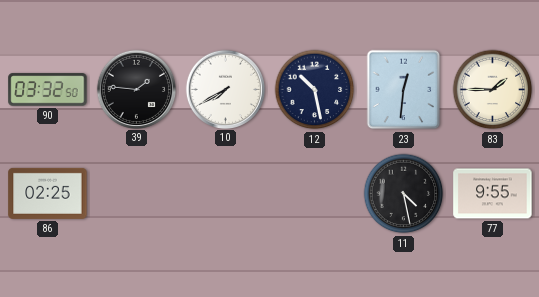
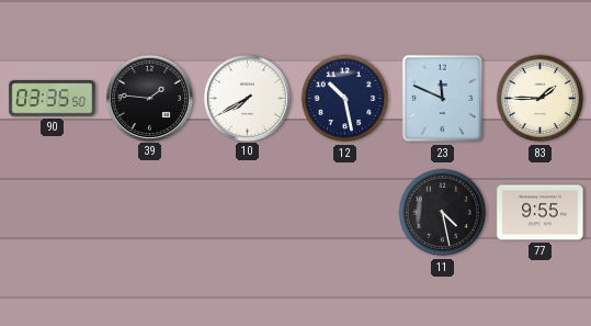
90: 03:32 -> 03:35
23: 12:31 -> 11:49
86: 02:25 -> none
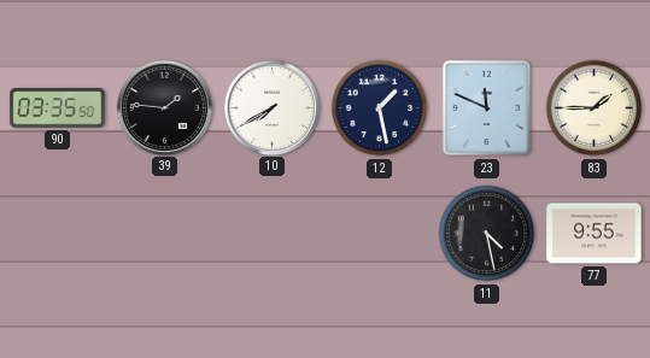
12: 10:28 -> 1:28
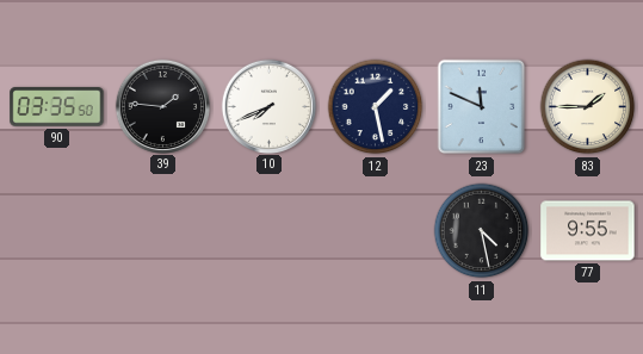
10: 7:40 -> 7:41
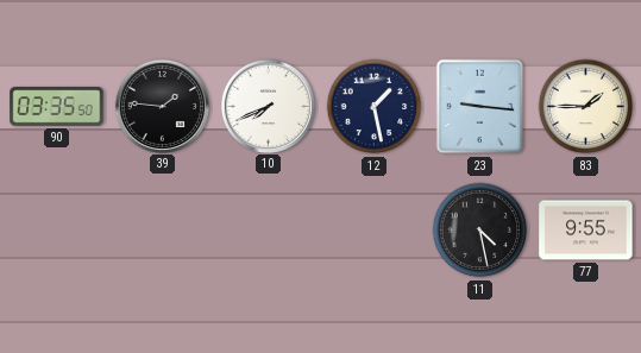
23: 11:49 -> 9:16
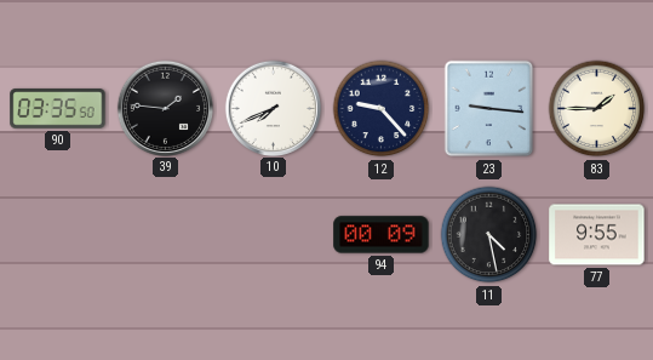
12: 1:28 -> 9:23
94: none -> 00:09
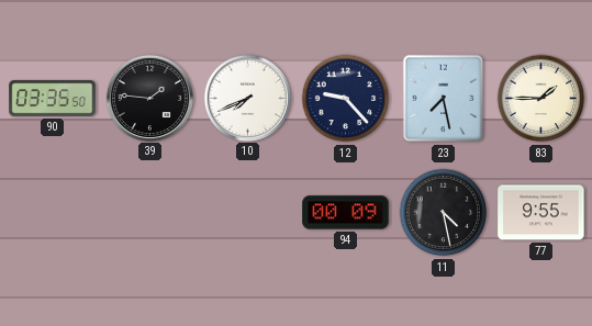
23: 9:16 -> 7:28
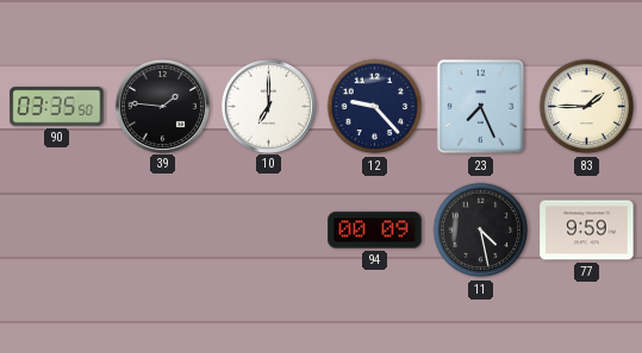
10: 7:41 -> 7:00
23: 7:28 -> 7:26
77: 9:55 -> 9:59
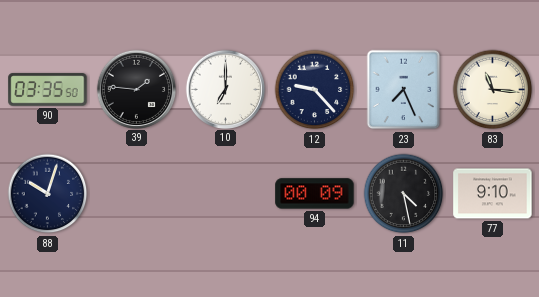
83: 1:45 -> 11:16
88: none -> 10:03
77: 9:59 -> 9:10
